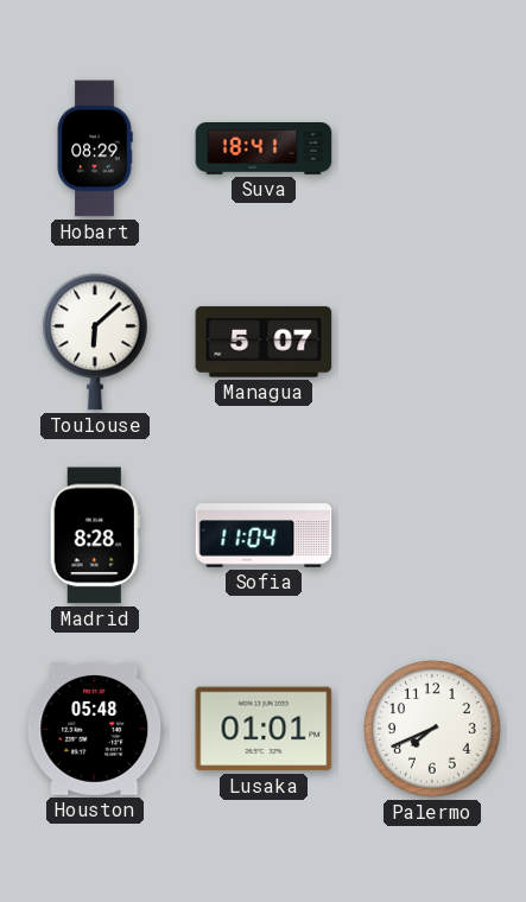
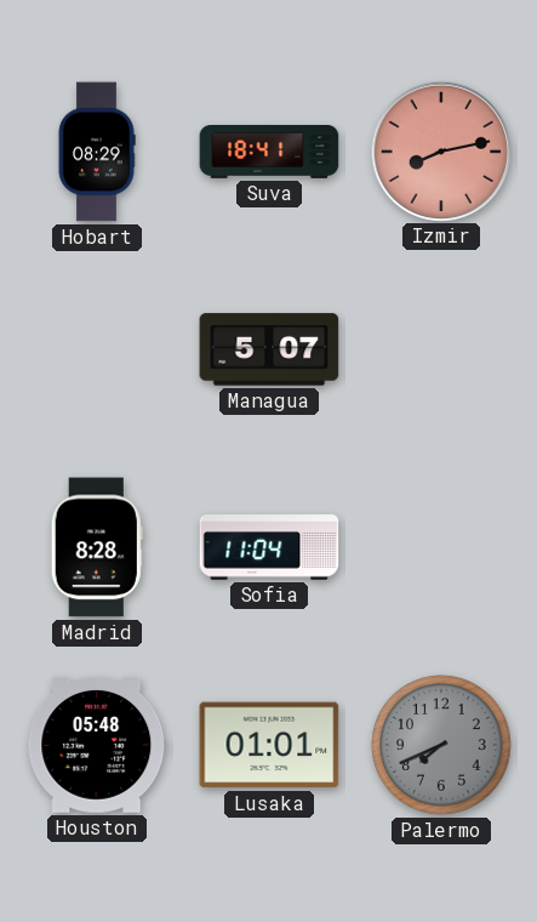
Izmir: none -> 8:13
Toulouse: 6:08 -> none
Palermo dial: white -> grey
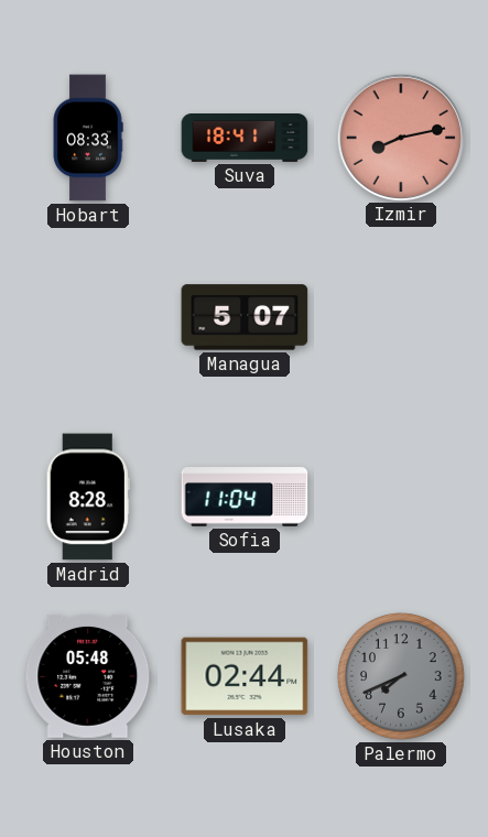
Hobart: 08:29 -> 08:33
Lusaka: 01:01 -> 02:44
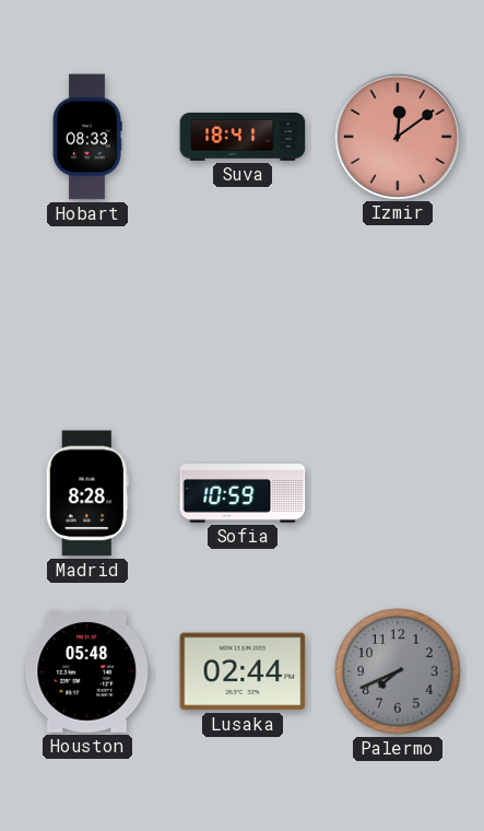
Izmir: 8:13 -> 12:09
Managua: 5:07 -> none
Sofia: 11:04 -> 10:59
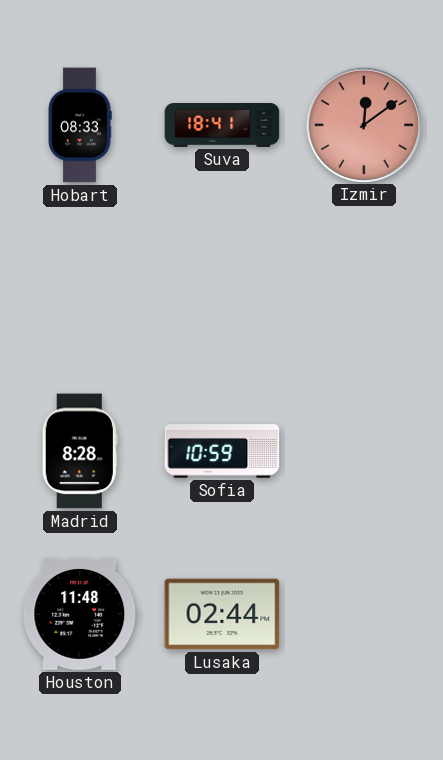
Houston: 05:48 -> 11:48
Palermo: 7:41 -> none
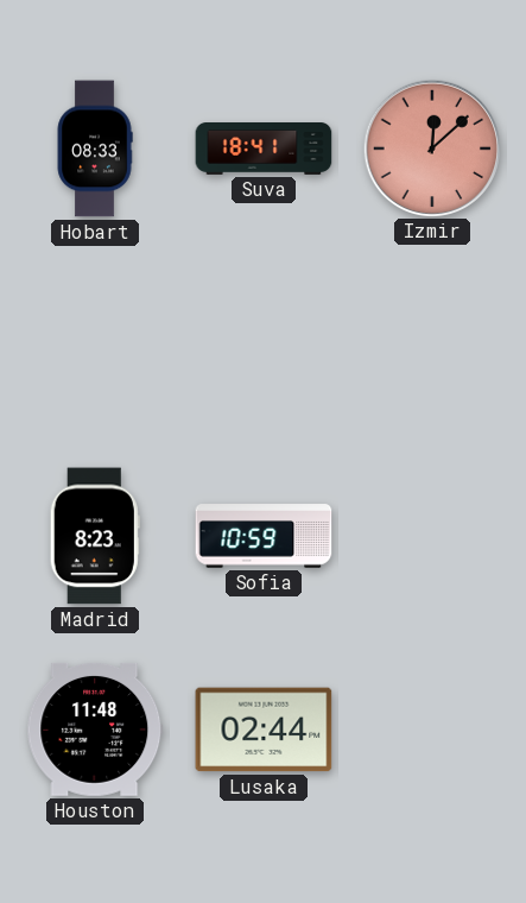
Izmir: 12:09 -> 12:08
Madrid: 8:28 -> 8:23
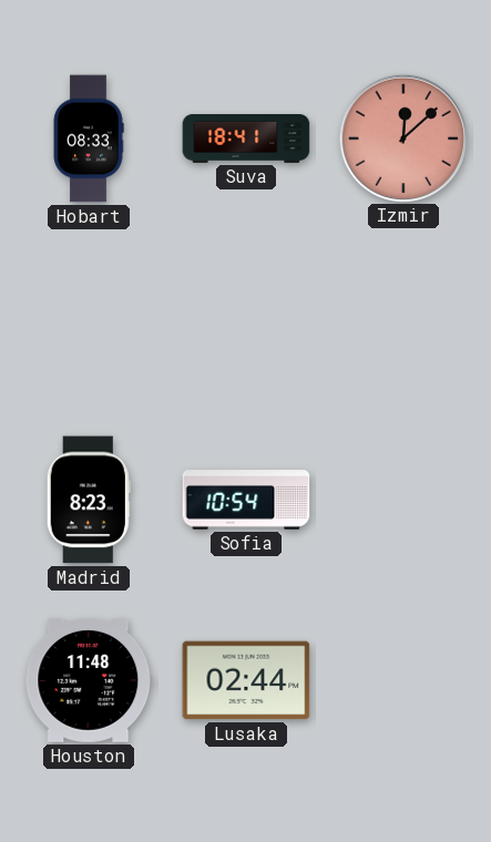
Sofia: 10:59 -> 10:54
